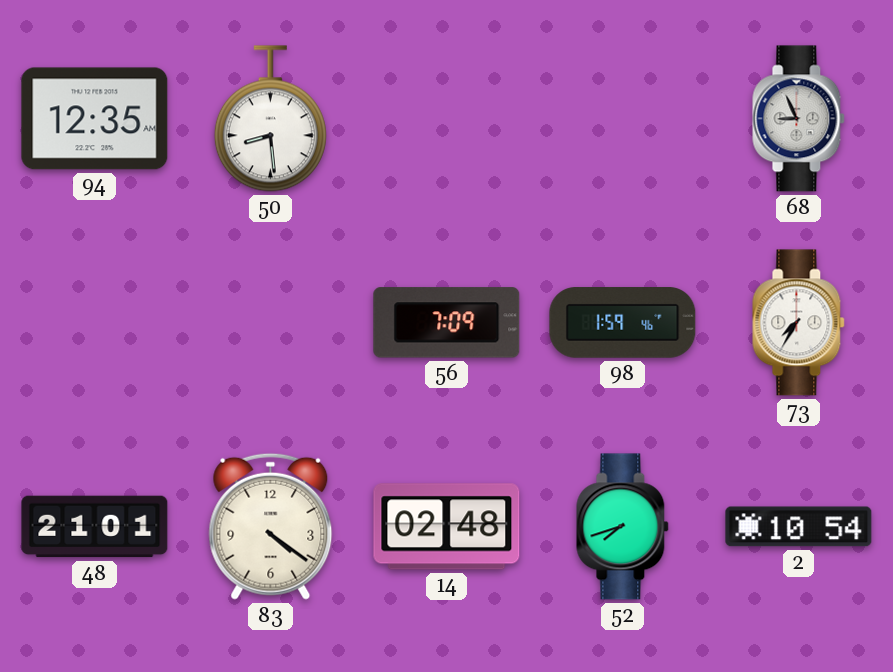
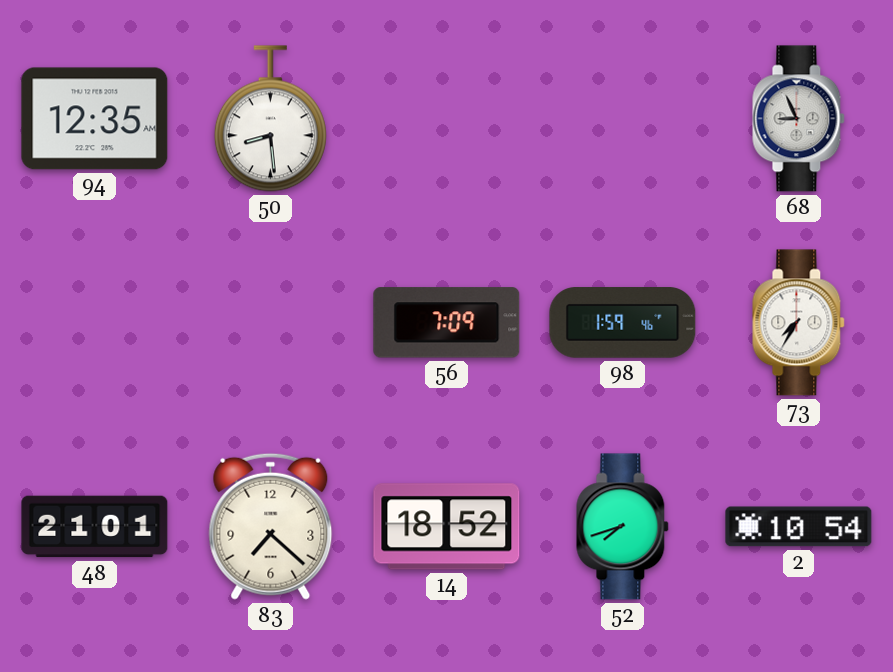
83: 4:21 -> 7:22
14: 02:48 -> 18:52
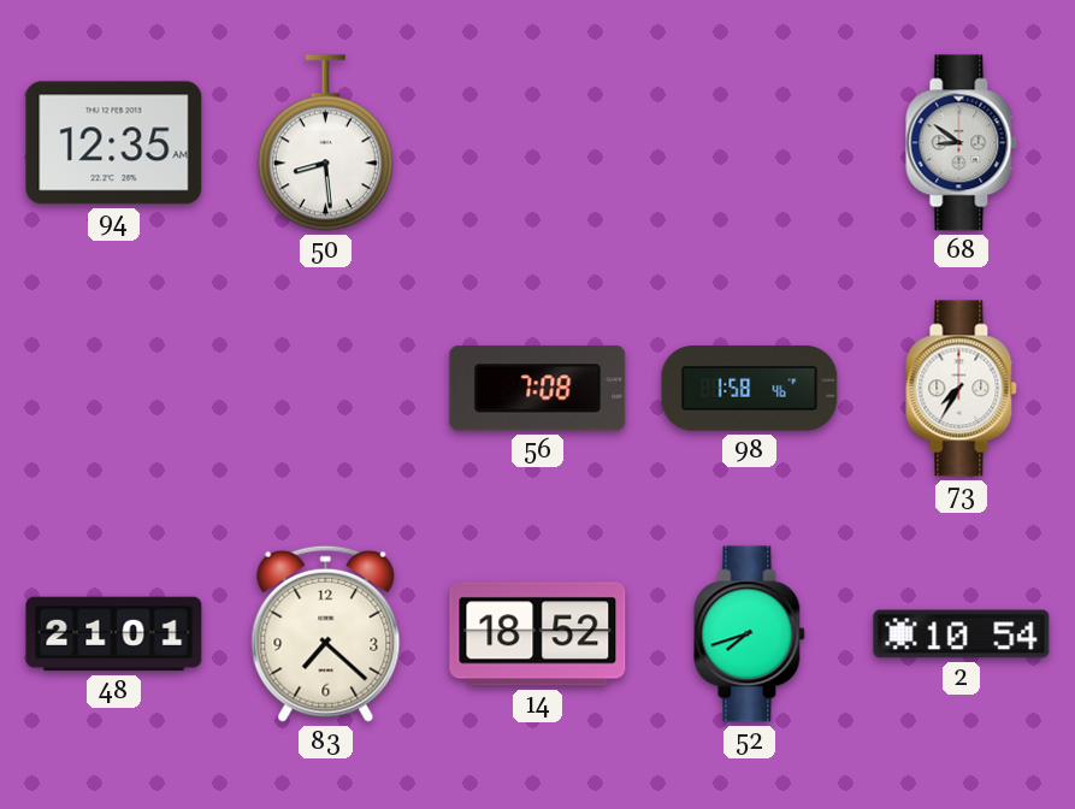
68: 8:56 -> 8:51
56: 7:09 -> 7:08
98: 1:59 -> 1:58
